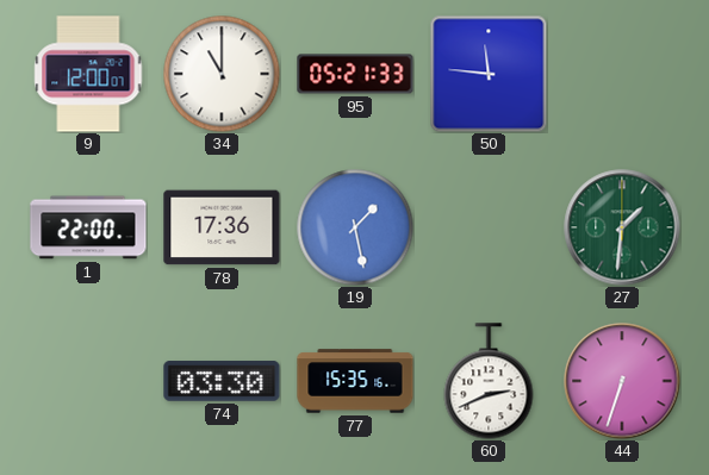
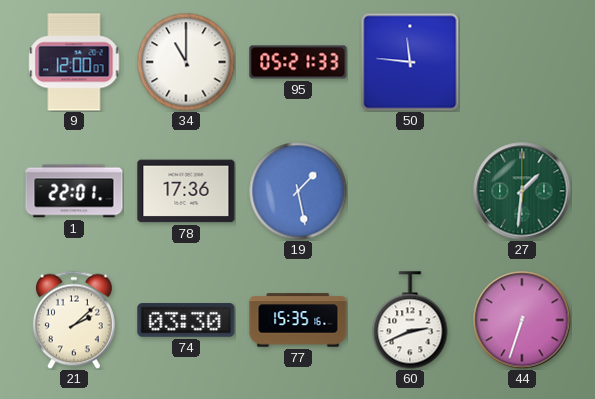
1: 22:00 -> 22:01
21: none -> 2:08
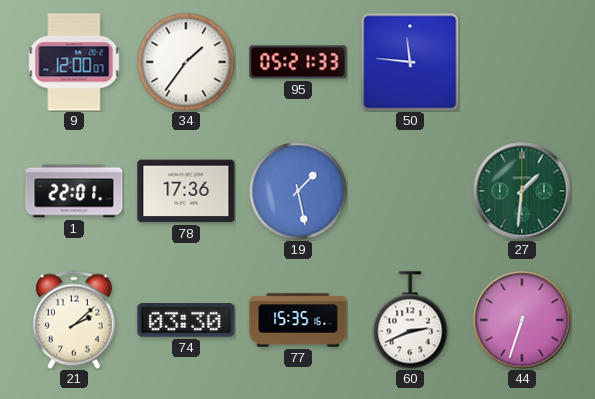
34: 11:00 -> 1:36
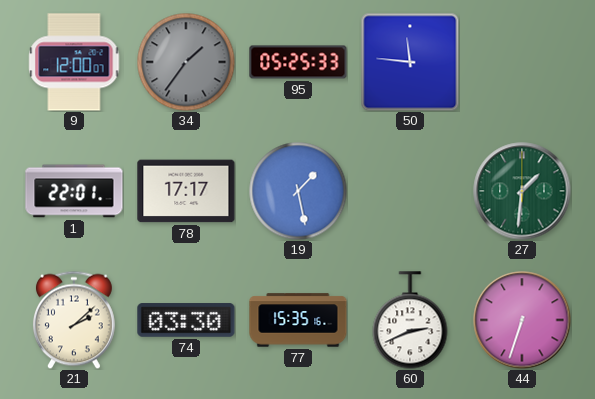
34 dial: white -> grey
95: 05:21 -> 05:25
78: 17:36 -> 17:17
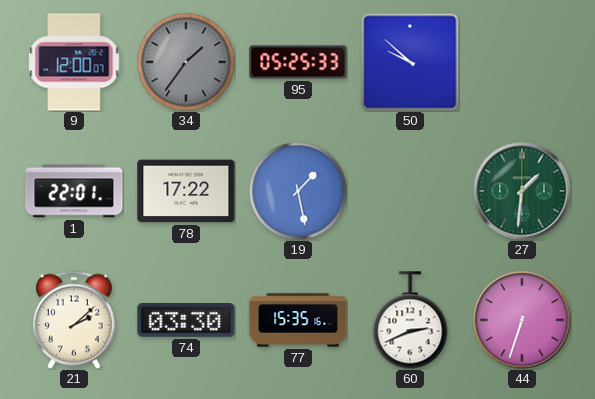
50: 11:46 -> 9:52
78: 17:17 -> 17:22
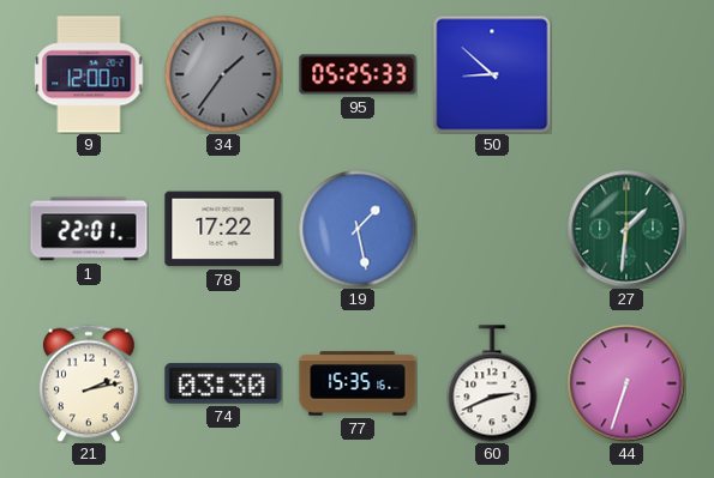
50: 9:52 -> 8:52
21: 2:08 -> 2:13
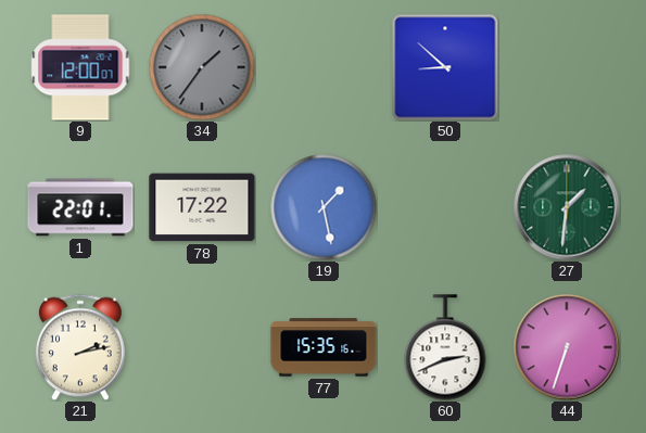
95: 05:25 -> none
74: 03:30 -> none
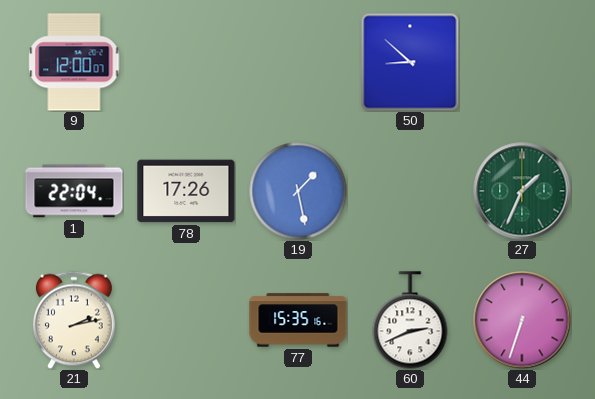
34: 1:36 -> none
1: 22:01 -> 22:04
78: 17:22 -> 17:26
27: 1:31 -> 1:34
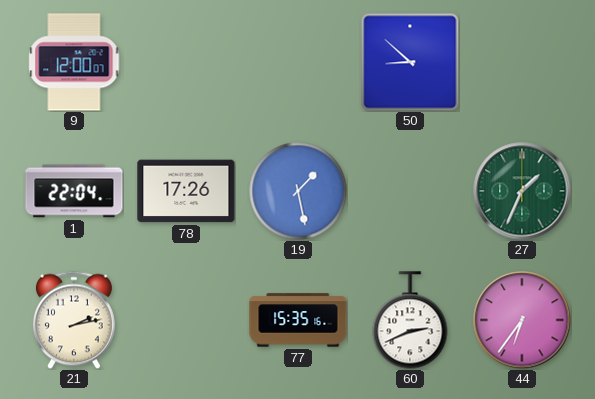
44: 6:33 -> 6:36
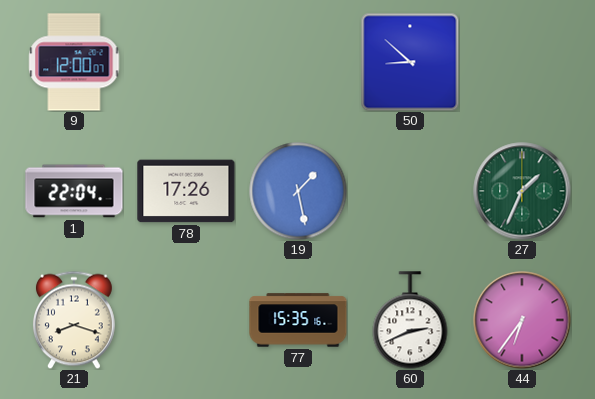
21: 2:13 -> 8:18
